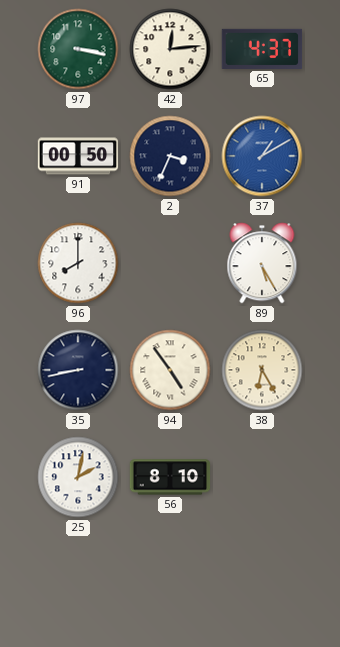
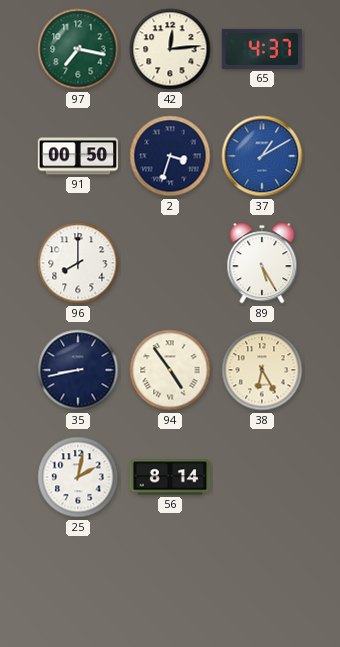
97: 3:17 -> 7:17
2: 3:34 -> 3:33
56: 8:10 -> 8:14
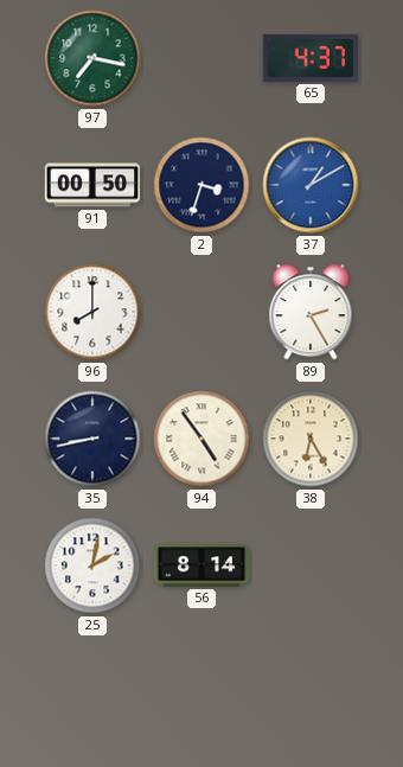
42: 12:14 -> none
89: 5:25 -> 2:25
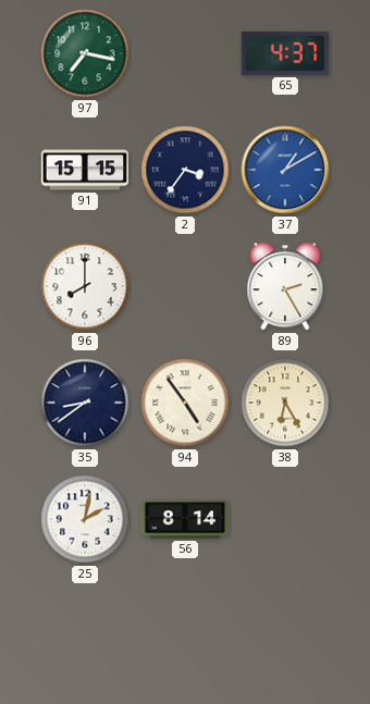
91: 00:50 -> 15:15
2: 3:33 -> 3:36
35: 8:43 -> 8:39
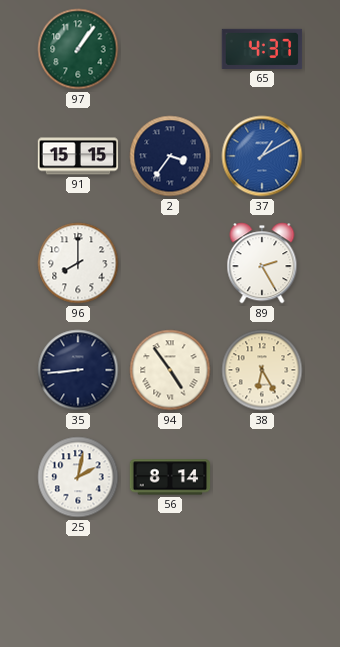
97: 7:17 -> 1:06
35: 8:39 -> 8:44
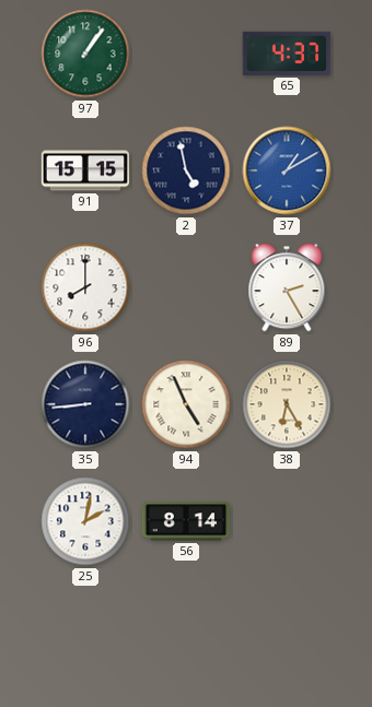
2: 3:36 -> 4:58
94: 4:54 -> 4:56
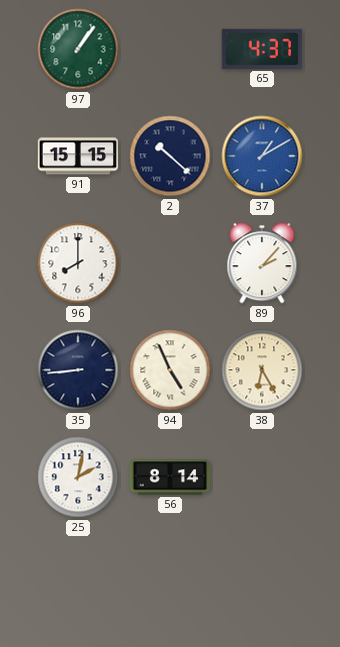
2: 4:58 -> 10:22
89: 2:25 -> 2:07
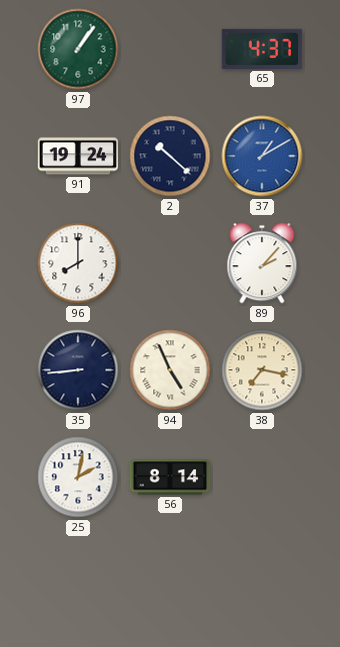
91: 15:15 -> 19:24
38: 6:25 -> 7:17
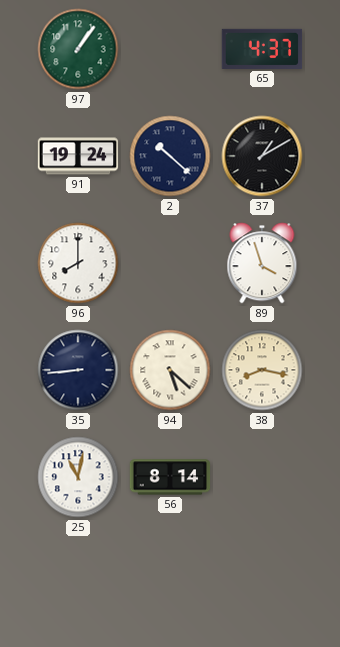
37 dial: blue -> black
89: 2:07 -> 3:57
94: 4:56 -> 5:22
38: 7:17 -> 8:17
25: 2:02 -> 11:02
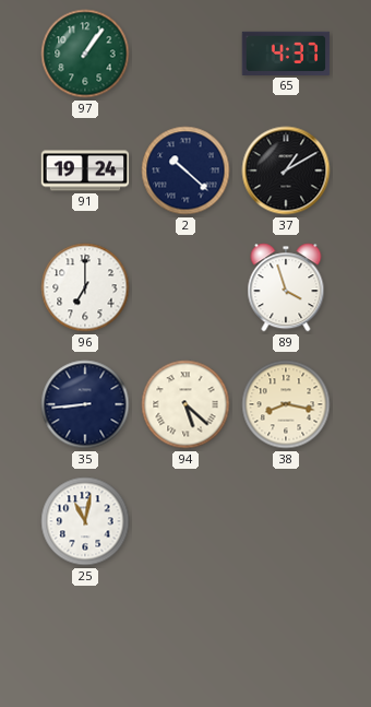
96: 8:00 -> 7:00
56: 8:14 -> none
